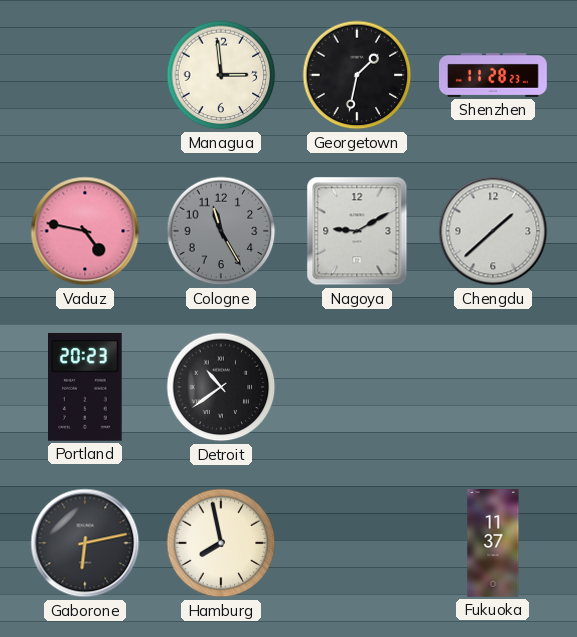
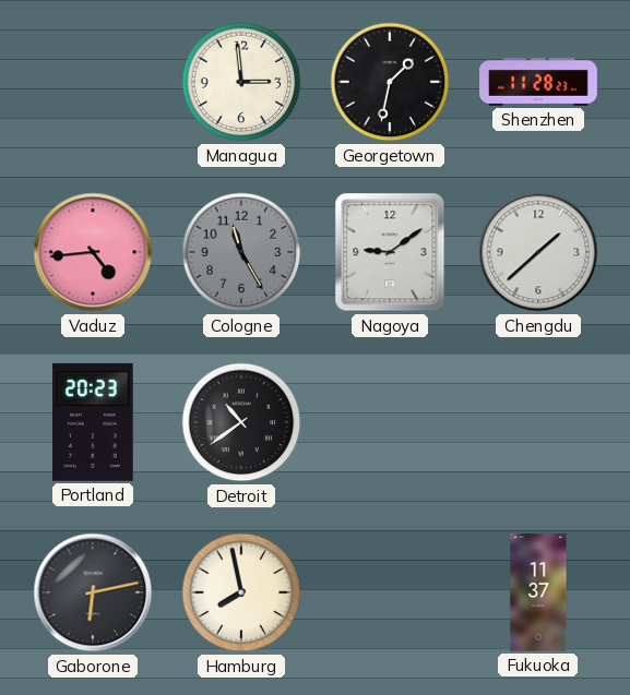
Vaduz: 4:47 -> 4:44
Nagoya: 9:10 -> 9:09
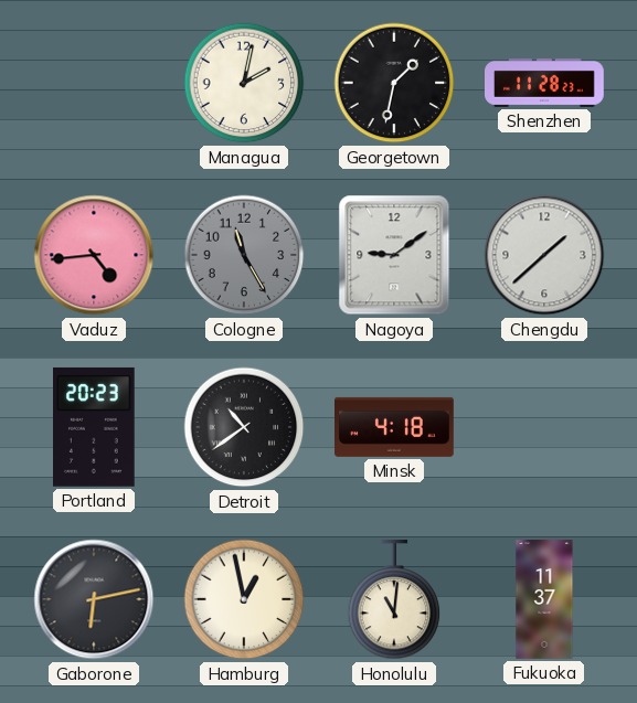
Managua: 2:59 -> 2:02
Minsk: none -> 4:18
Hamburg: 7:58 -> 12:58
Honolulu: none -> 11:01
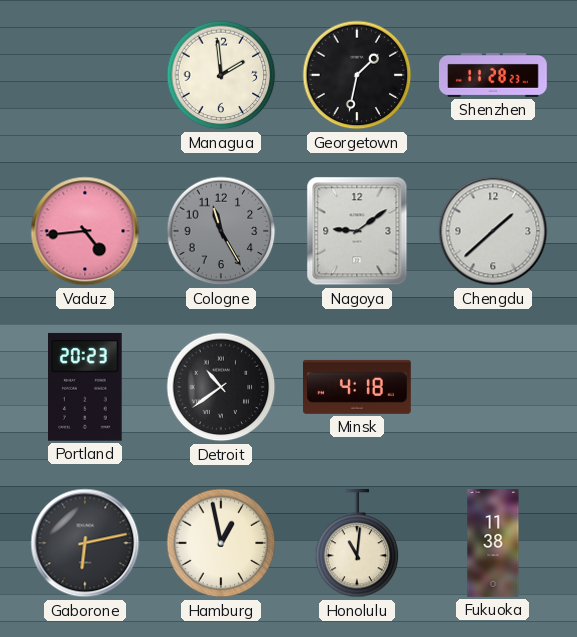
Managua: 2:02 -> 1:59
Fukuoka: 11:37 -> 11:38
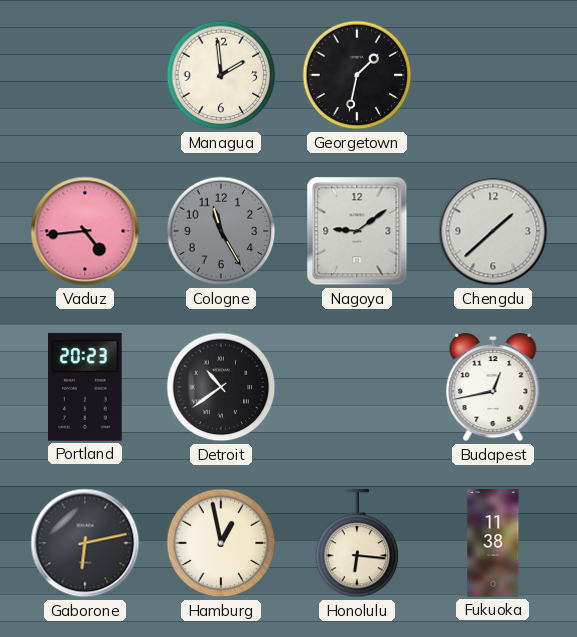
Shenzhen: 11:28 -> none
Minsk: 4:18 -> none
Budapest: none -> 12:43
Honolulu: 11:01 -> 6:16
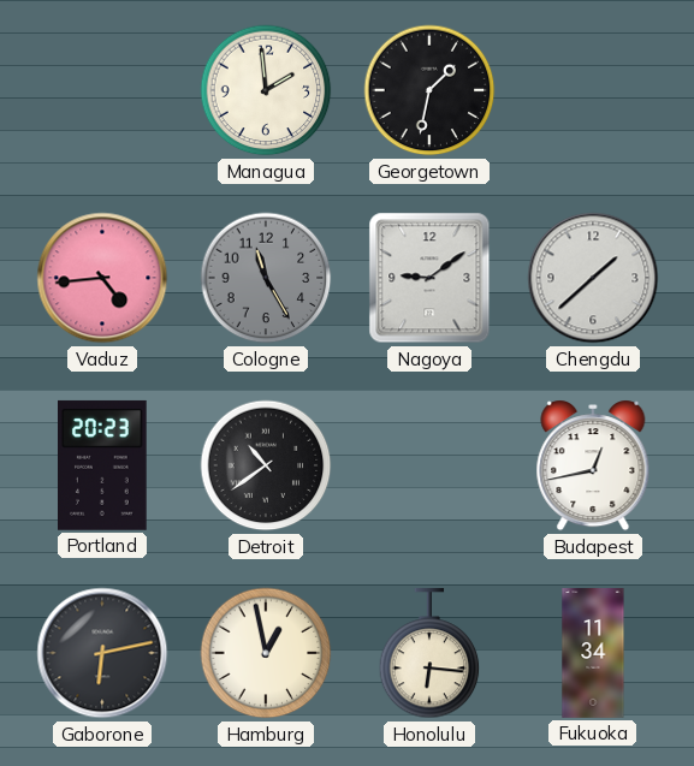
Fukuoka: 11:38 -> 11:34
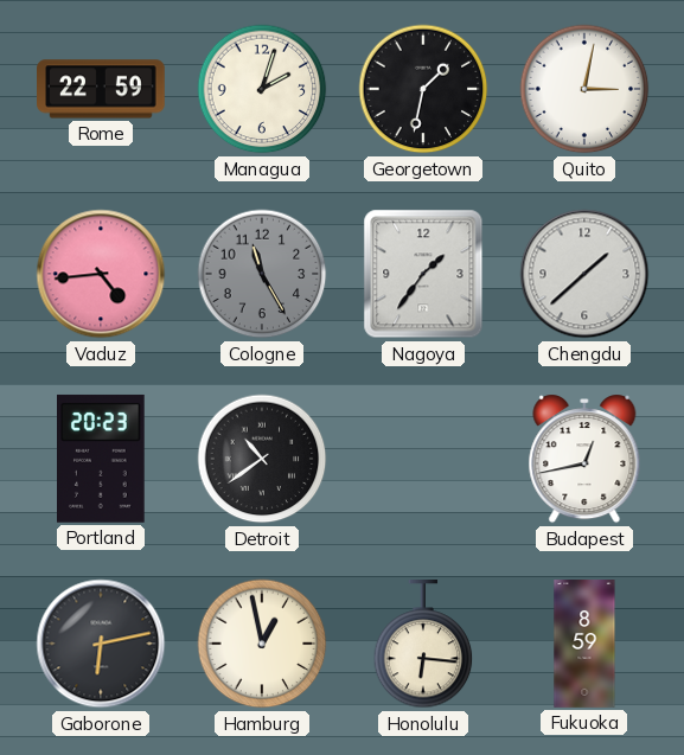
Rome: none -> 22:59
Managua: 1:59 -> 2:03
Quito: none -> 3:02
Nagoya: 9:09 -> 1:36
Fukuoka: 11:34 -> 8:59
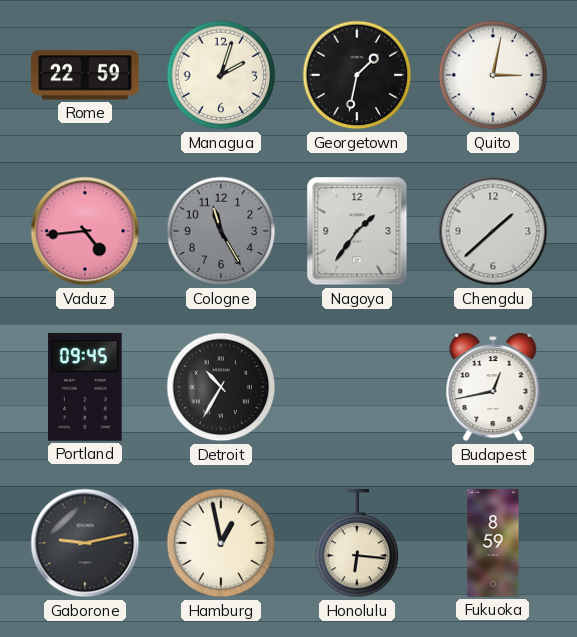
Portland: 20:23 -> 09:45
Detroit: 10:39 -> 10:35
Gaborone: 6:13 -> 9:13
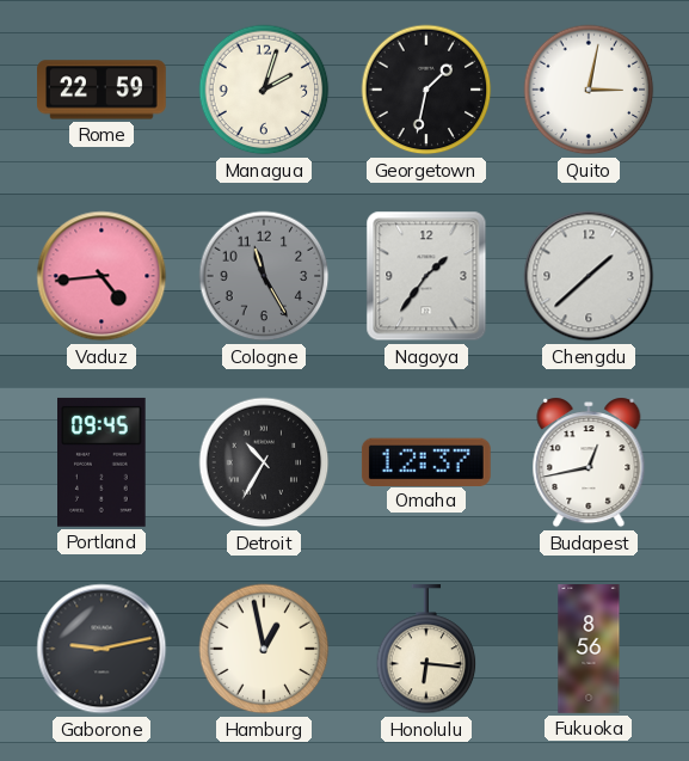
Omaha: none -> 12:37
Fukuoka: 8:59 -> 8:56
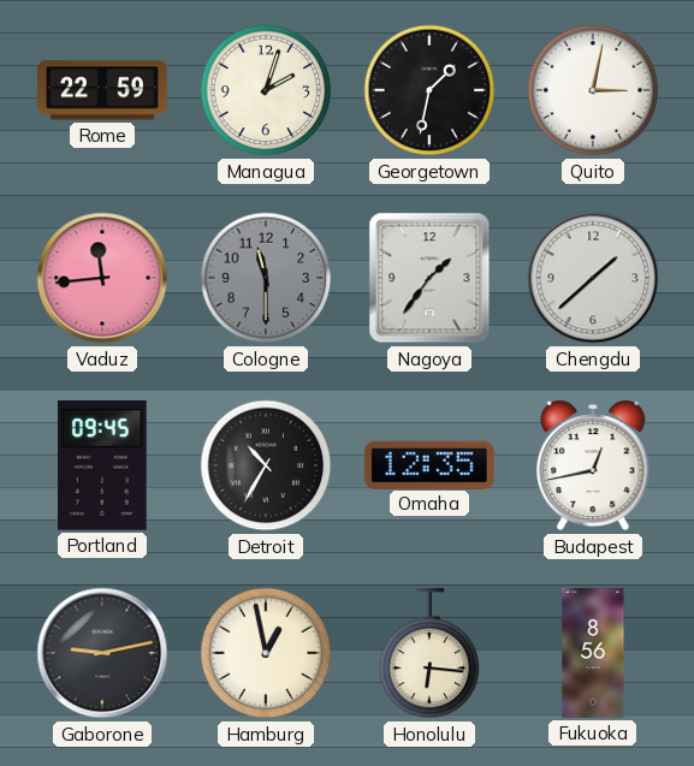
Vaduz: 4:44 -> 11:44
Cologne: 11:25 -> 11:30
Omaha: 12:37 -> 12:35
